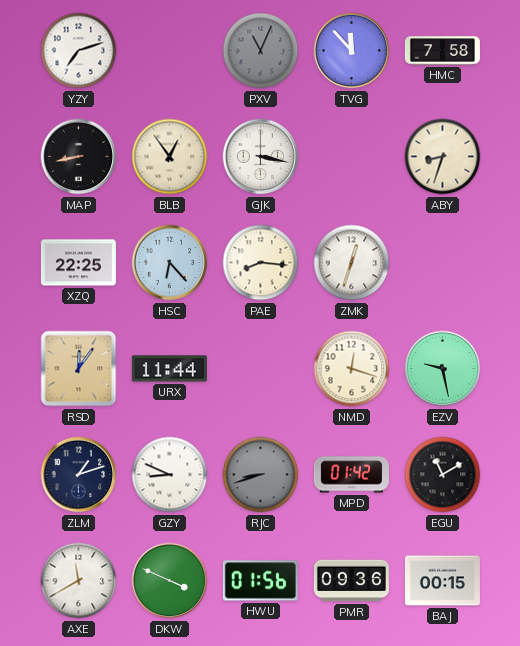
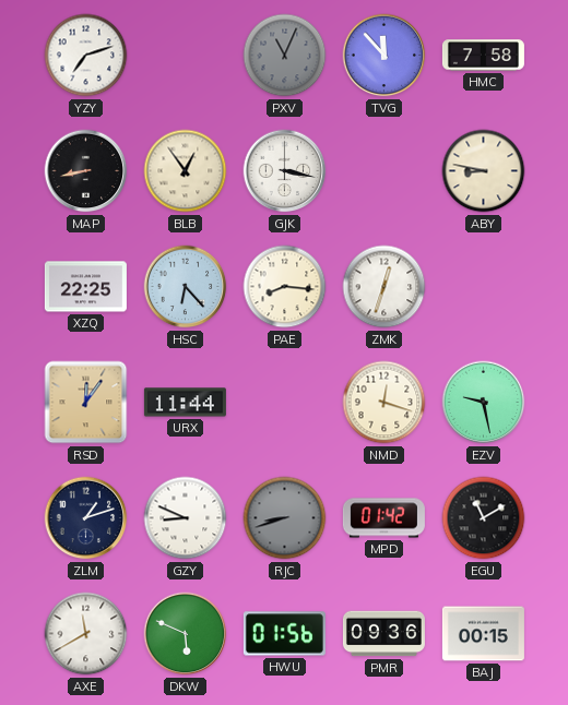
ABY: 8:33 -> 8:47
DKW: 3:49 -> 5:49
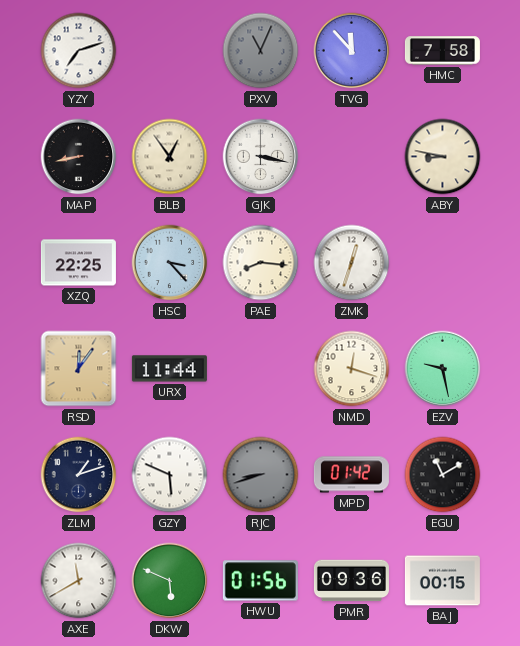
HSC: 6:23 -> 3:23
GZY: 8:49 -> 5:49
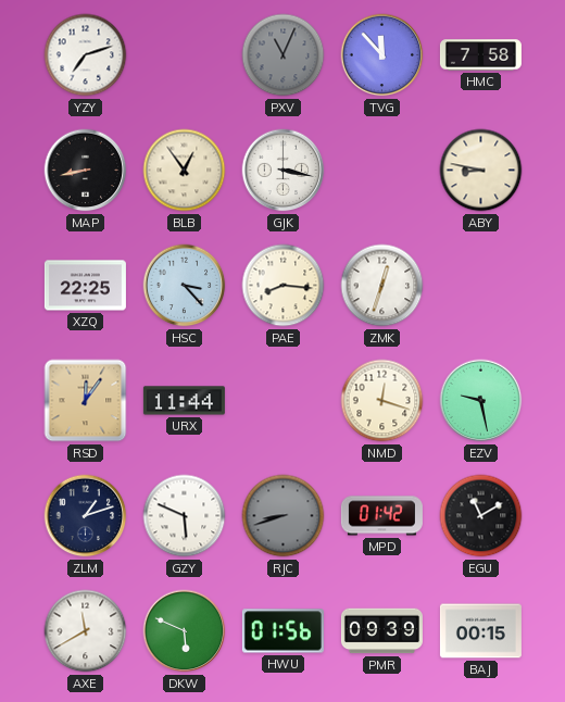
PMR: 09:36 -> 09:39
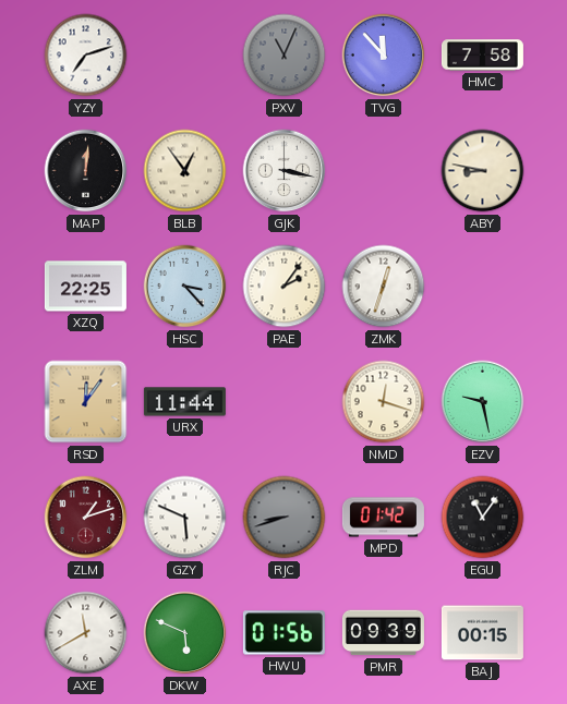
MAP: 8:43 -> 12:01
PAE: 8:16 -> 2:06
ZLM dial: navy -> burgundy
EGU: 11:10 -> 11:06
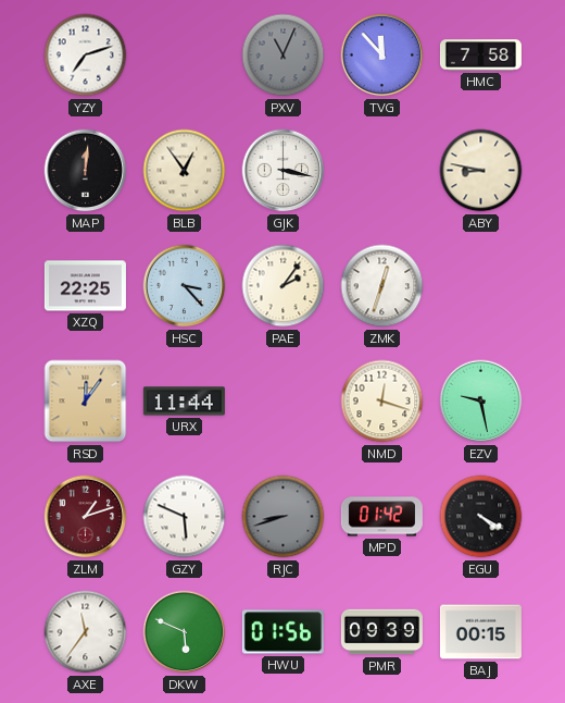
EGU: 11:06 -> 4:20
AXE: 11:40 -> 11:36
